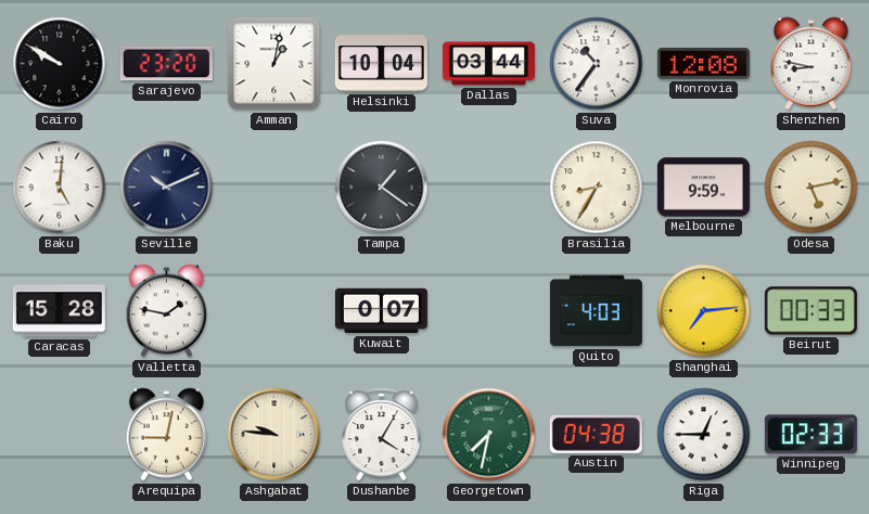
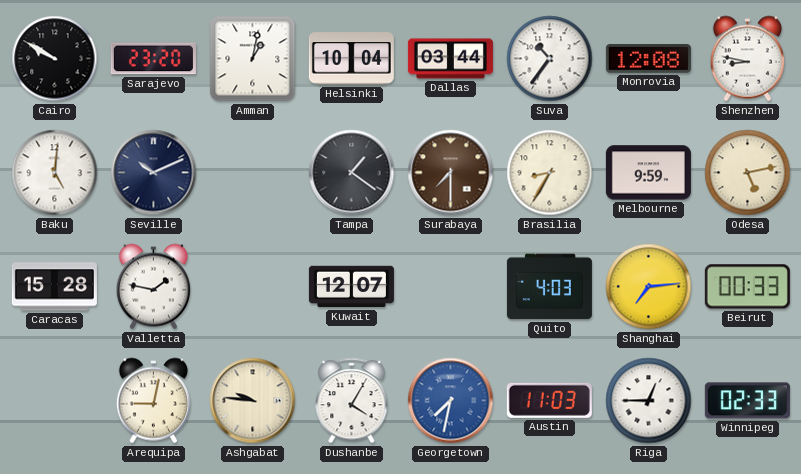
Surabaya: none -> 7:30
Kuwait: 0:07 -> 12:07
Georgetown dial: green -> blue
Austin: 04:38 -> 11:03
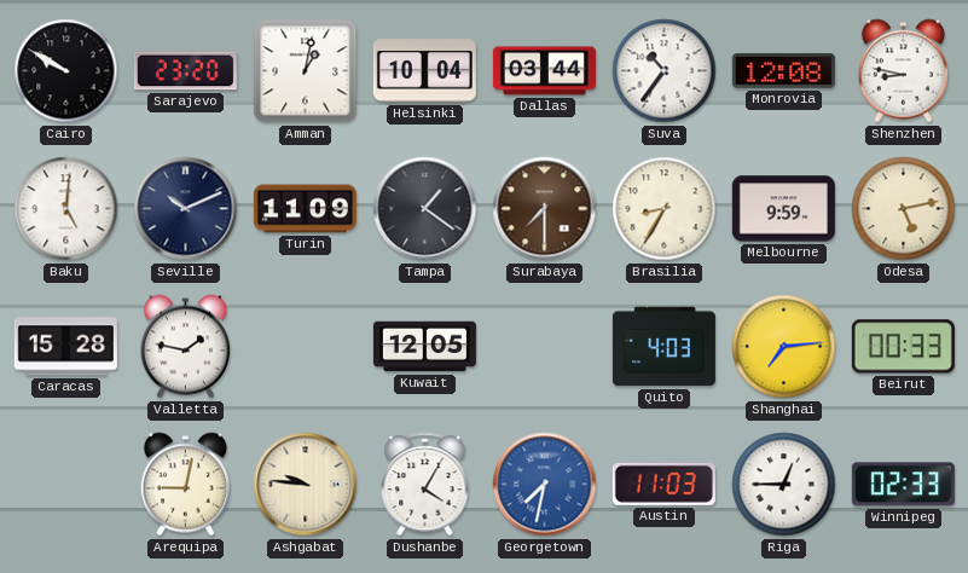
Turin: none -> 11:09
Kuwait: 12:07 -> 12:05
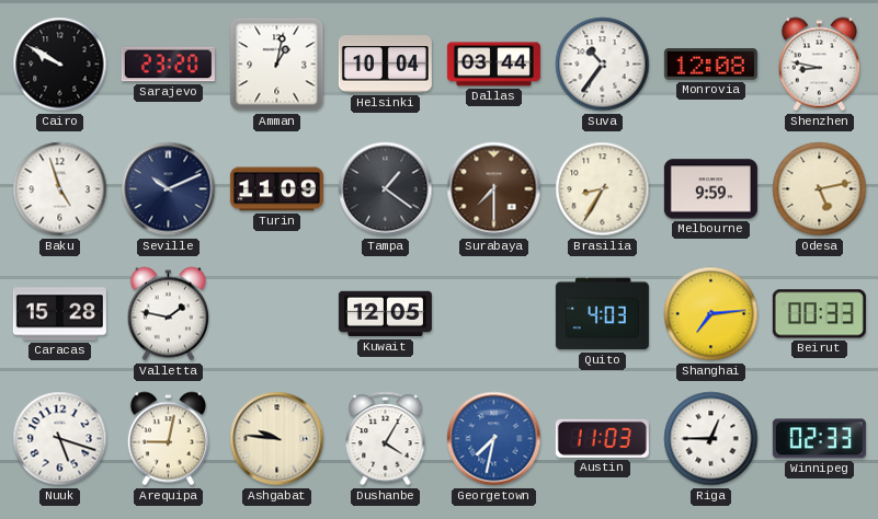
Baku: 5:01 -> 4:57
Nuuk: none -> 5:18
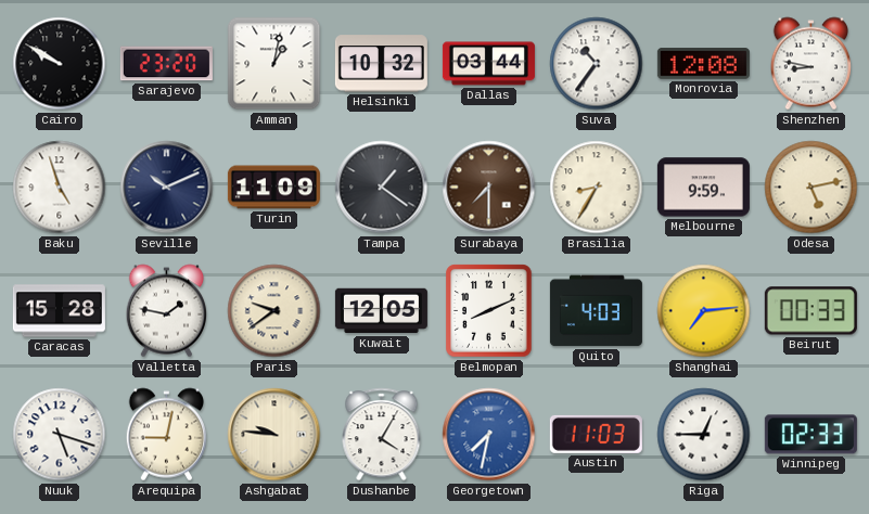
Helsinki: 10:04 -> 10:32
Paris: none -> 9:39
Belmopan: none -> 8:11
